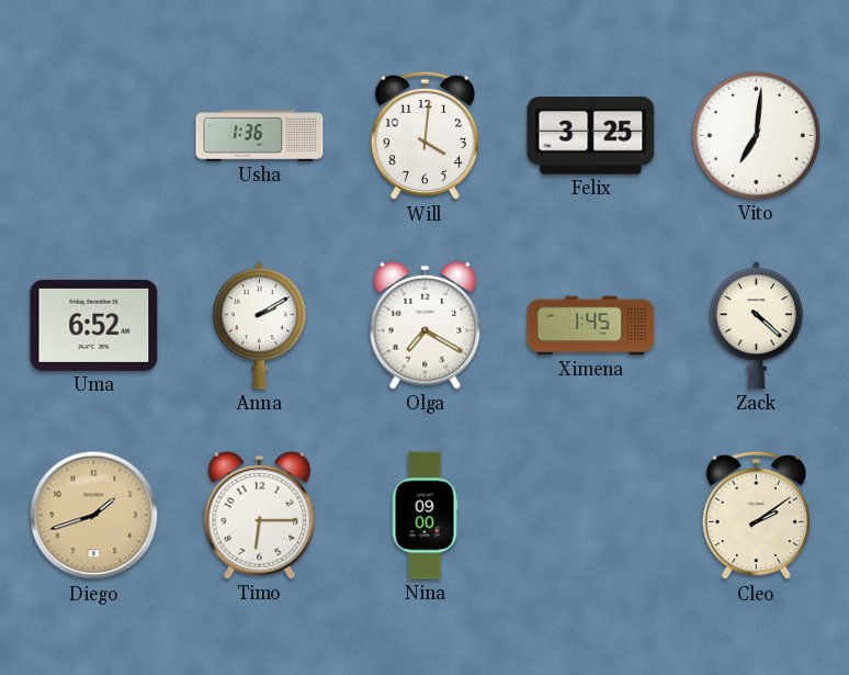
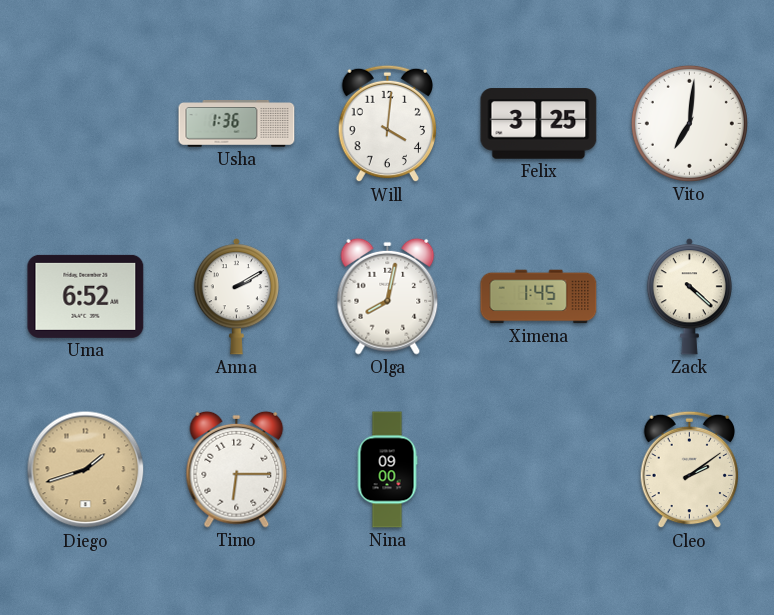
Olga: 7:20 -> 8:02
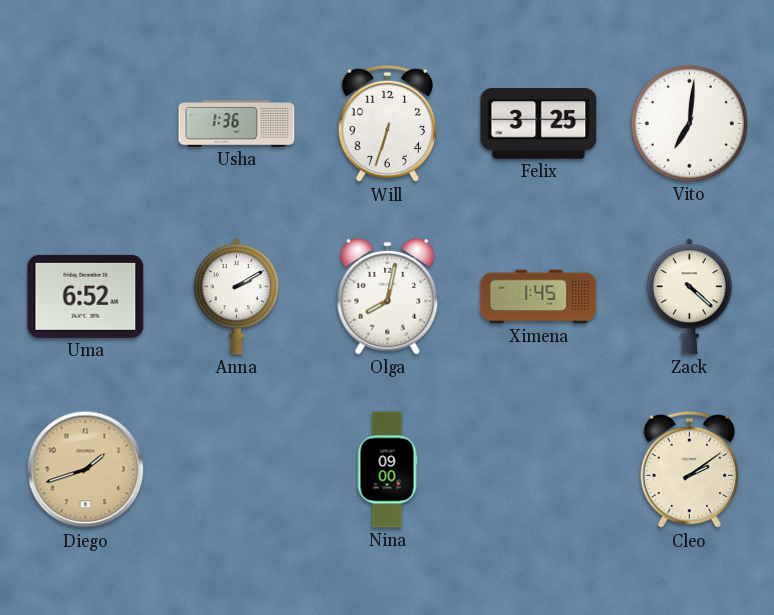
Will: 4:01 -> 6:33
Timo: 6:15 -> none
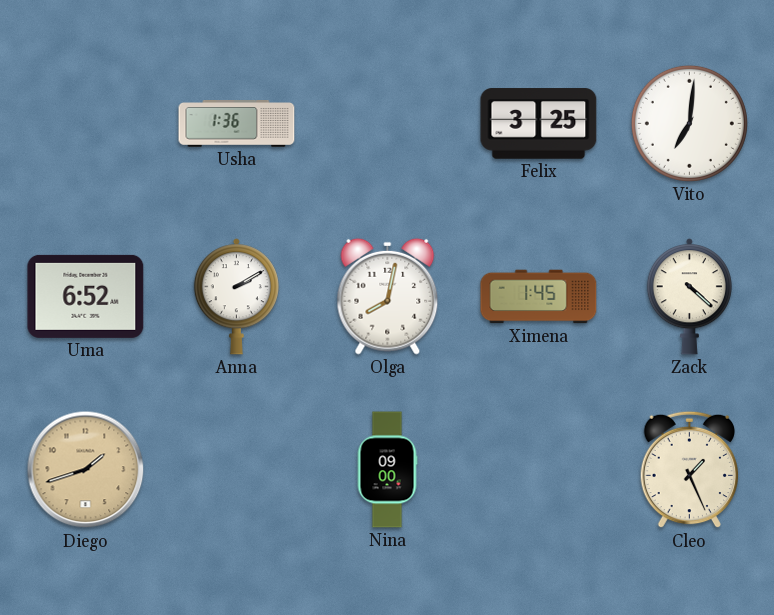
Will: 6:33 -> none
Cleo: 2:09 -> 1:26
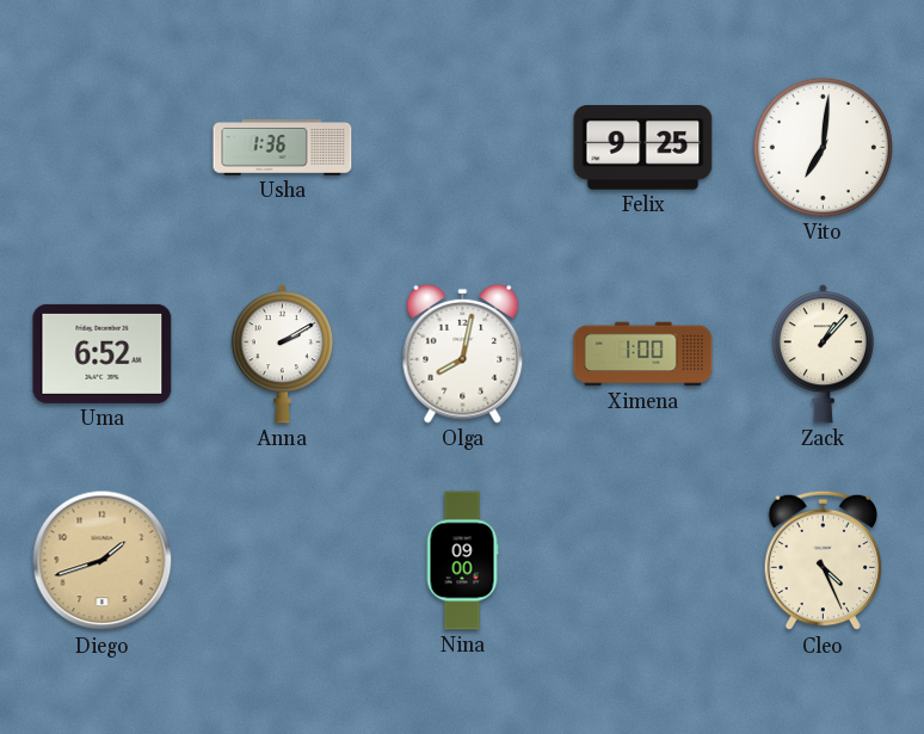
Felix: 3:25 -> 9:25
Ximena: 1:45 -> 1:00
Zack: 4:22 -> 1:07
Cleo: 1:26 -> 4:26
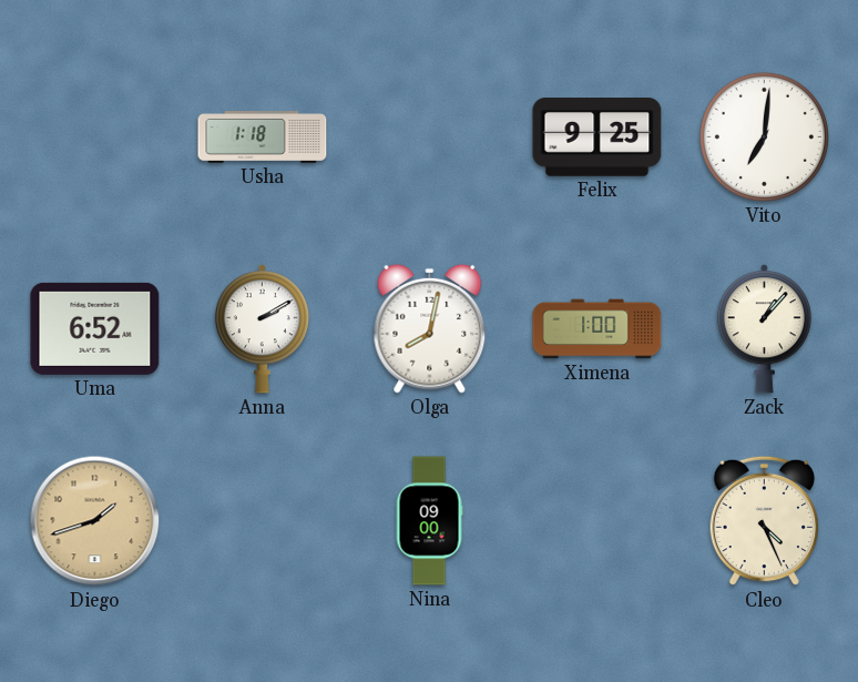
Usha: 1:36 -> 1:18
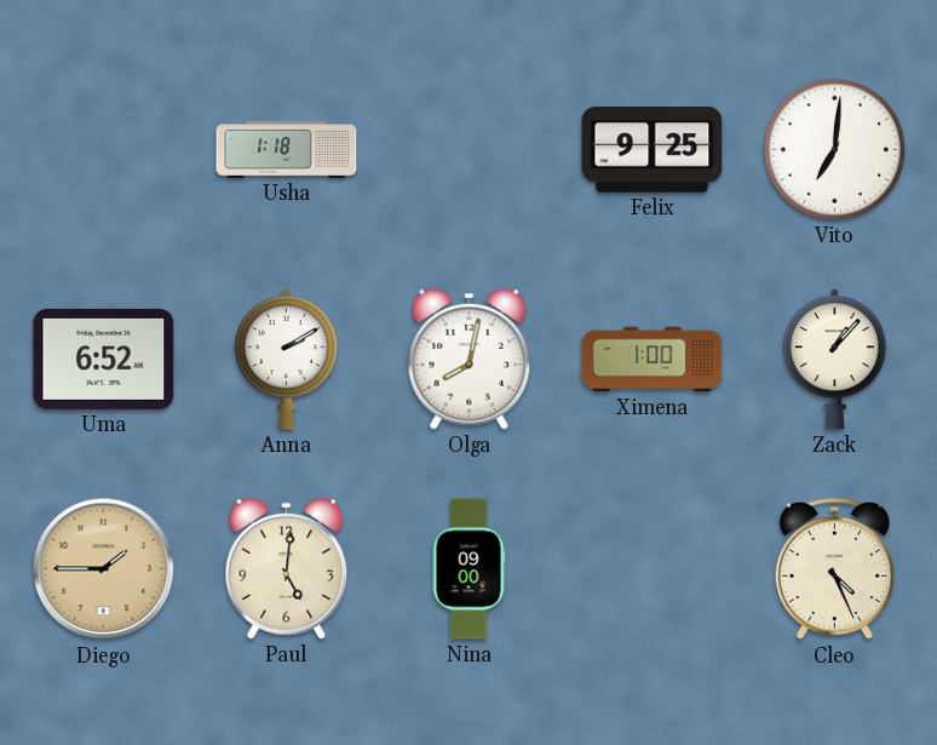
Diego: 1:42 -> 1:45
Paul: none -> 5:01
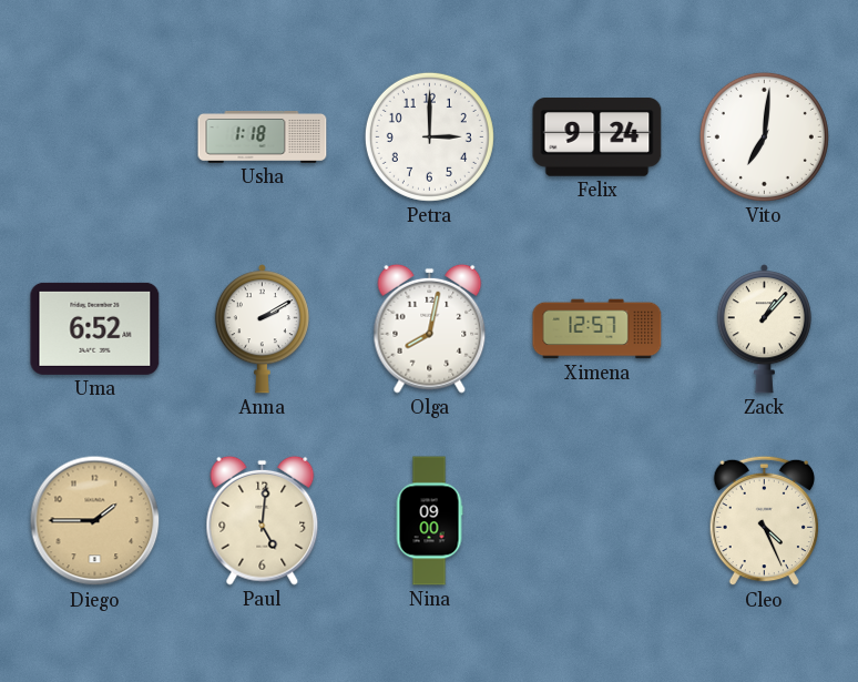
Petra: none -> 3:00
Felix: 9:25 -> 9:24
Ximena: 1:00 -> 12:57
